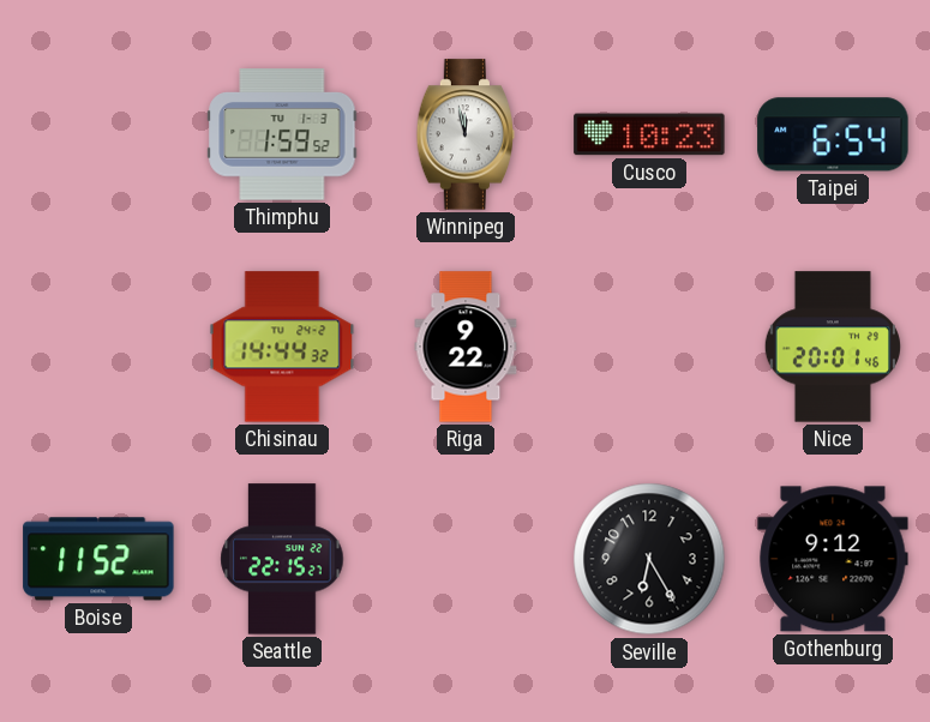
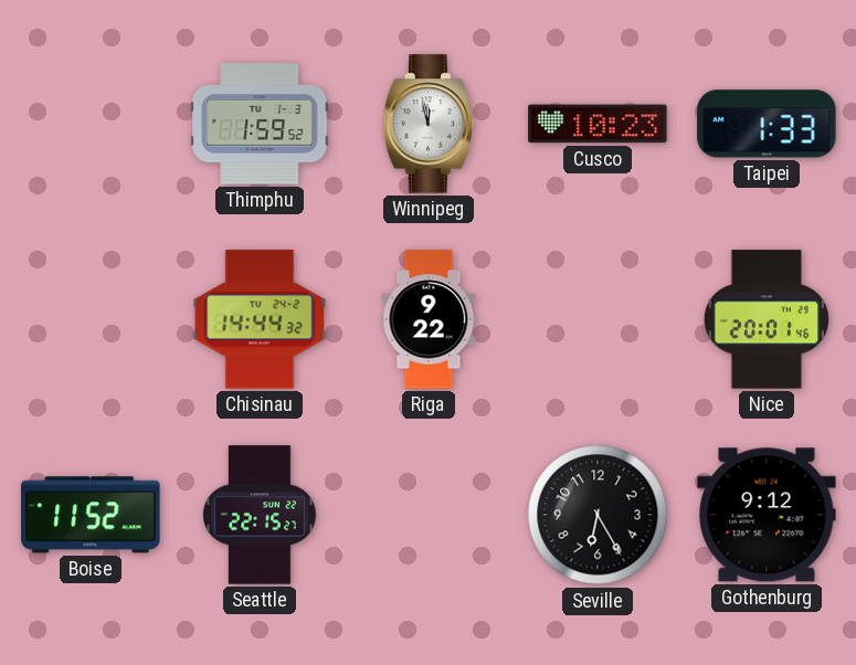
Taipei: 6:54 -> 1:33
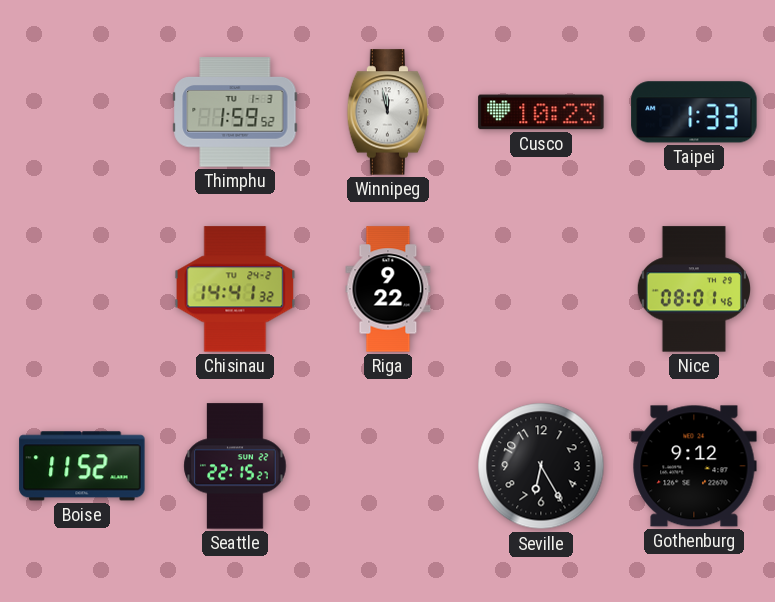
Chisinau: 14:44 -> 14:41
Nice: 20:01 -> 08:01
